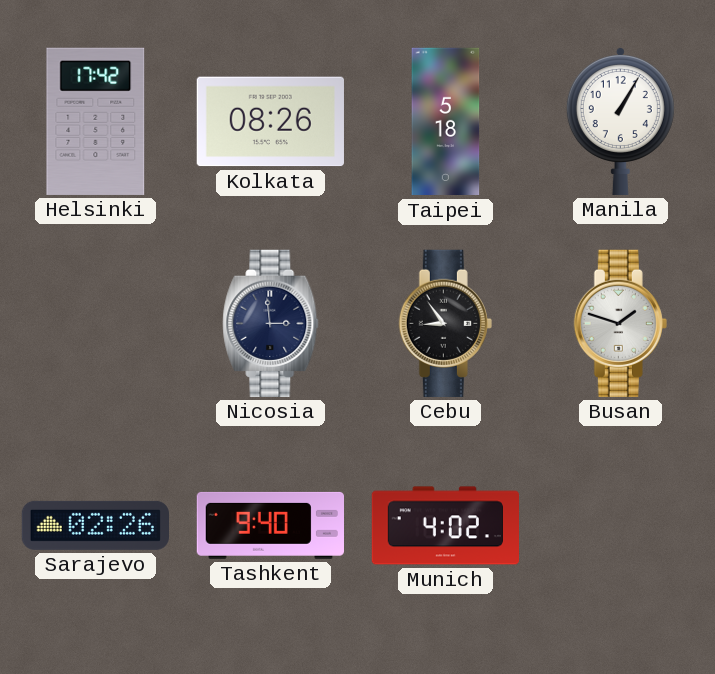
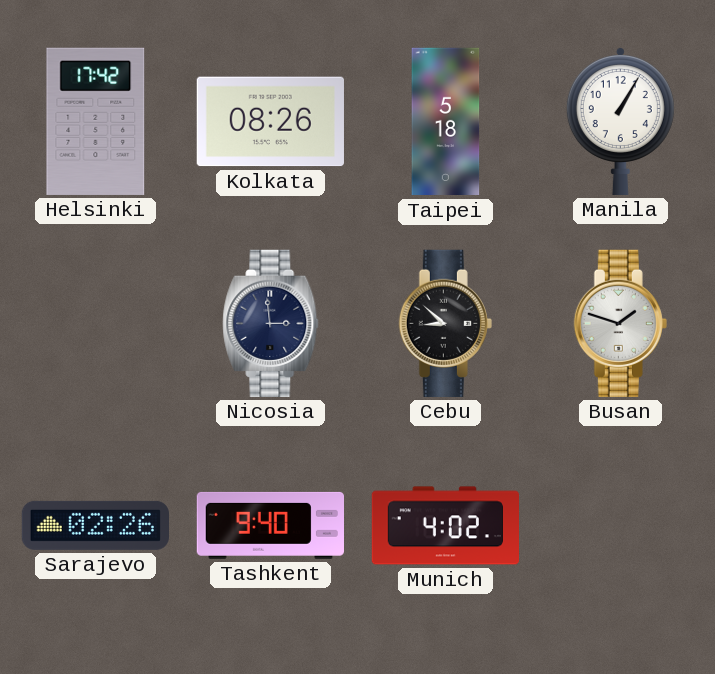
Cebu: 8:54 -> 8:52
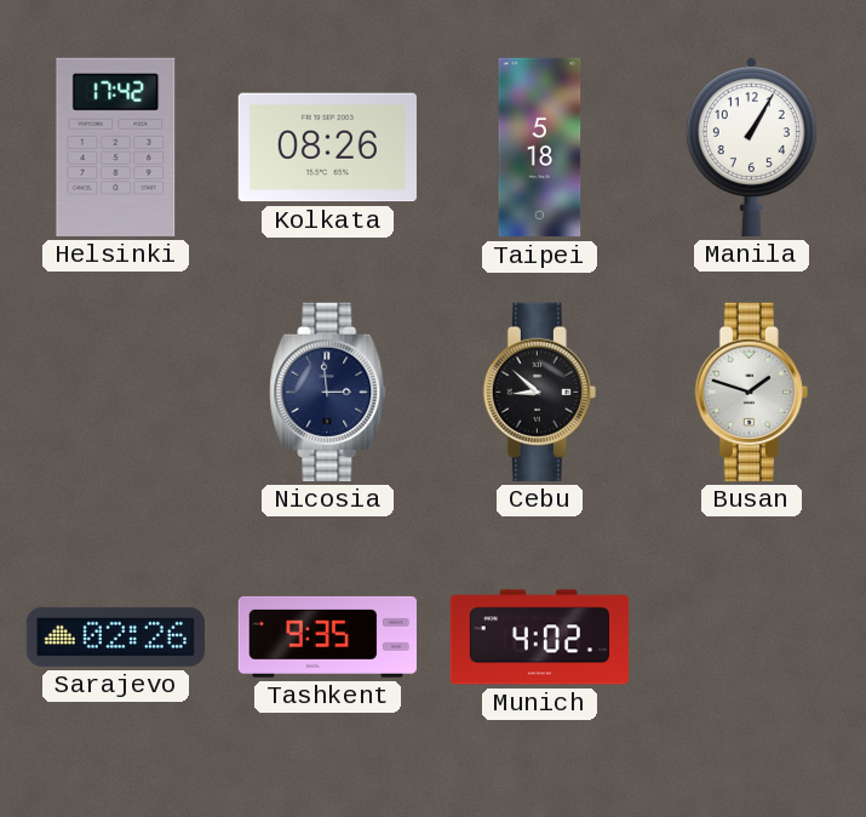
Tashkent: 9:40 -> 9:35
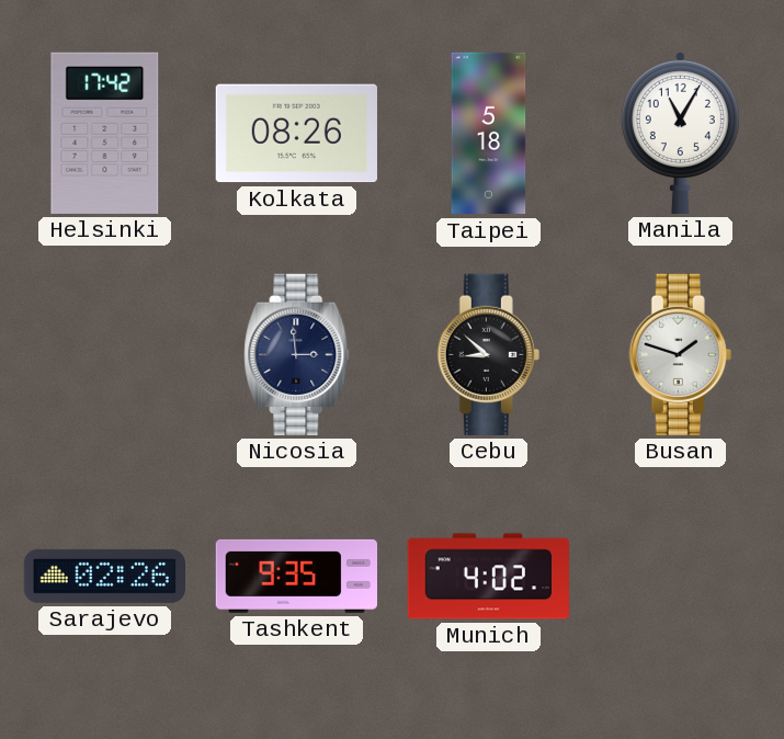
Manila: 1:05 -> 11:05
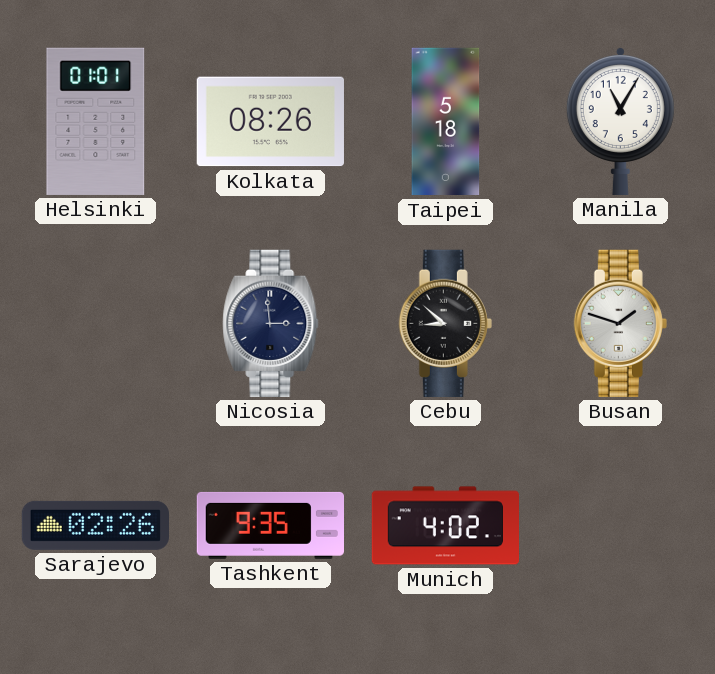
Helsinki: 17:42 -> 01:01
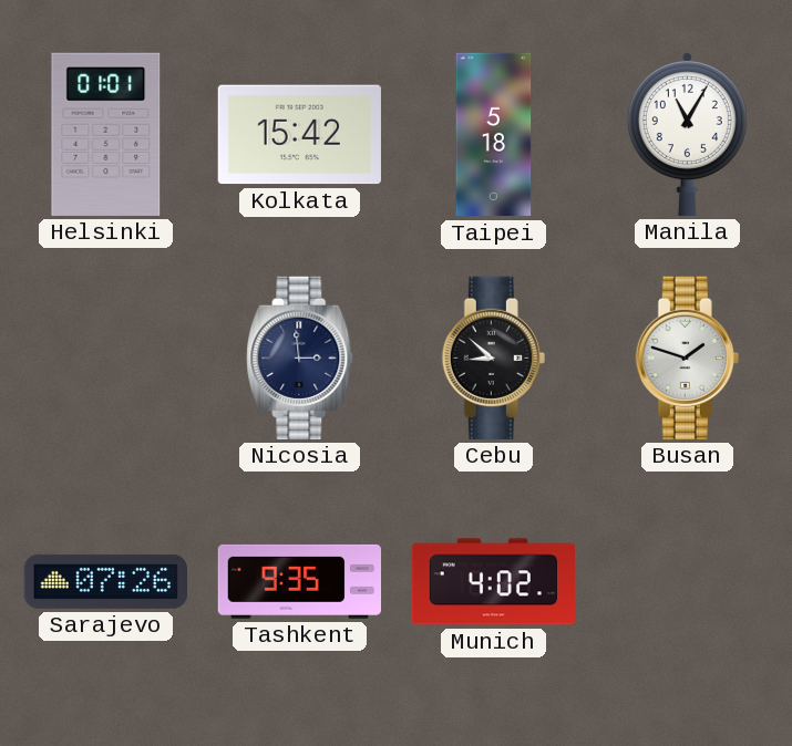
Kolkata: 08:26 -> 15:42
Sarajevo: 02:26 -> 07:26
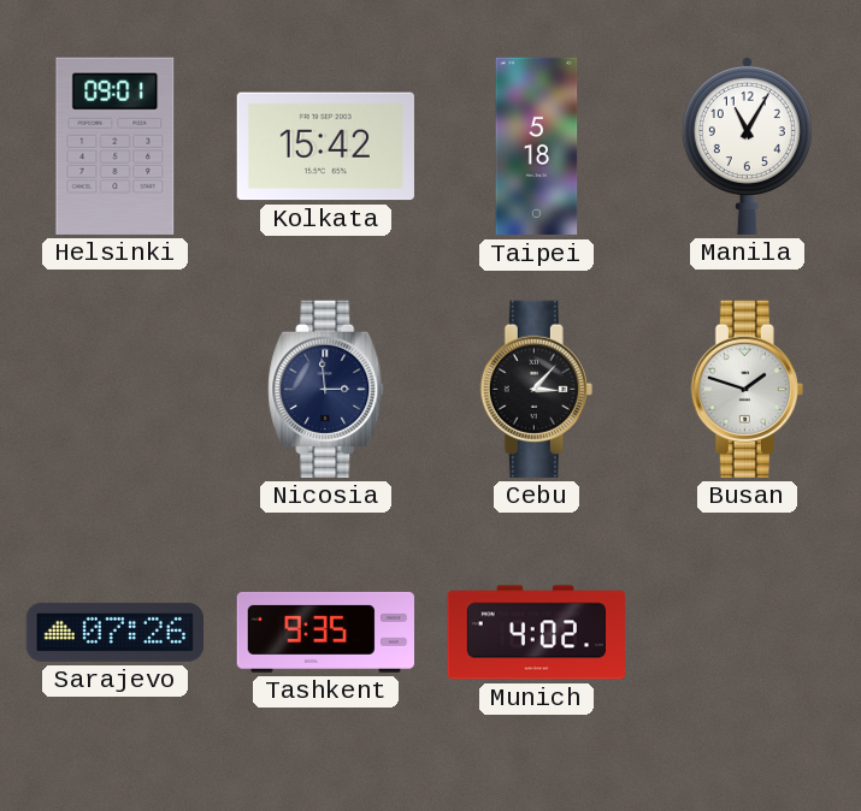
Helsinki: 01:01 -> 09:01
Cebu: 8:52 -> 3:07
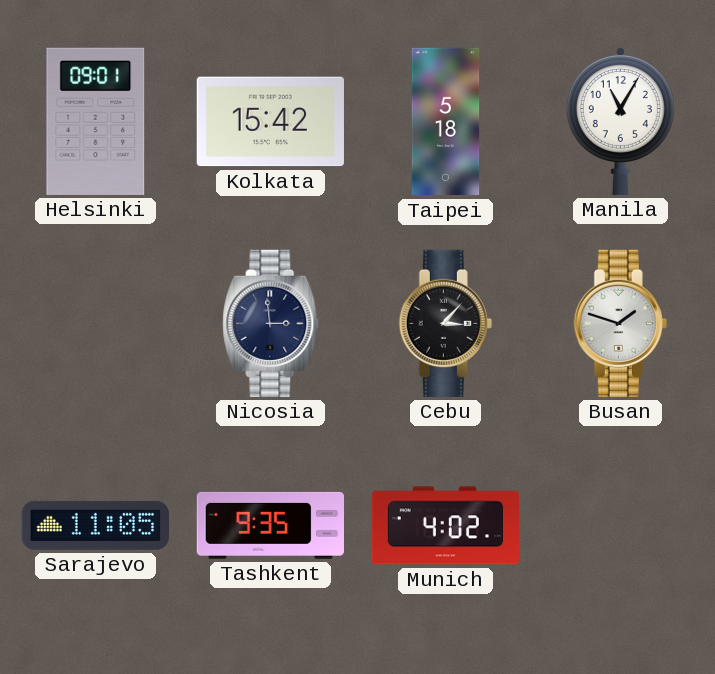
Sarajevo: 07:26 -> 11:05
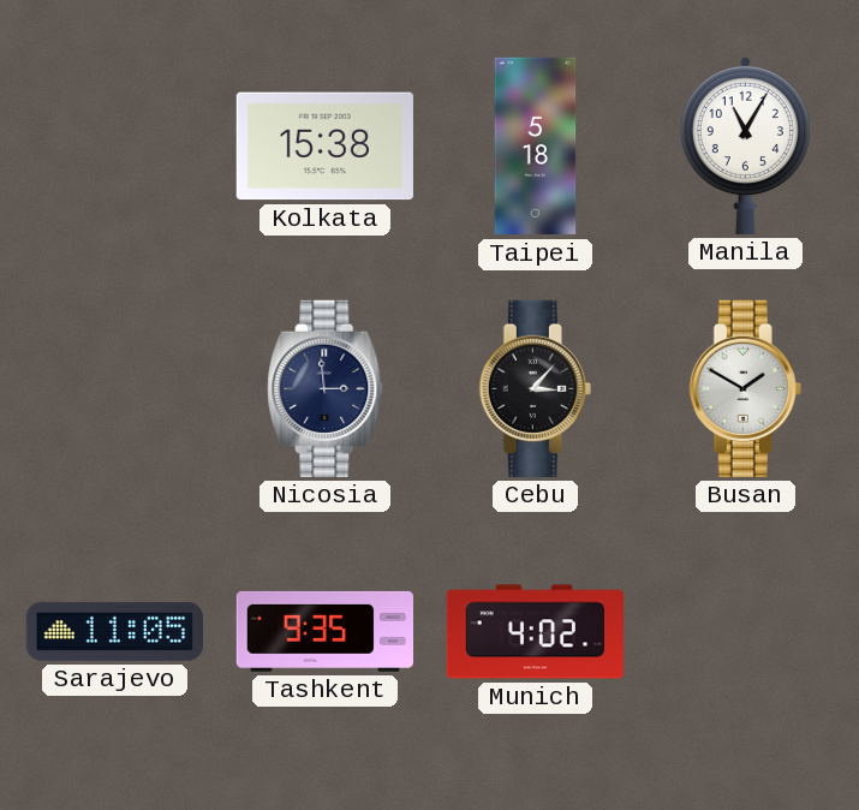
Helsinki: 09:01 -> none
Kolkata: 15:42 -> 15:38
Busan: 1:48 -> 1:50
